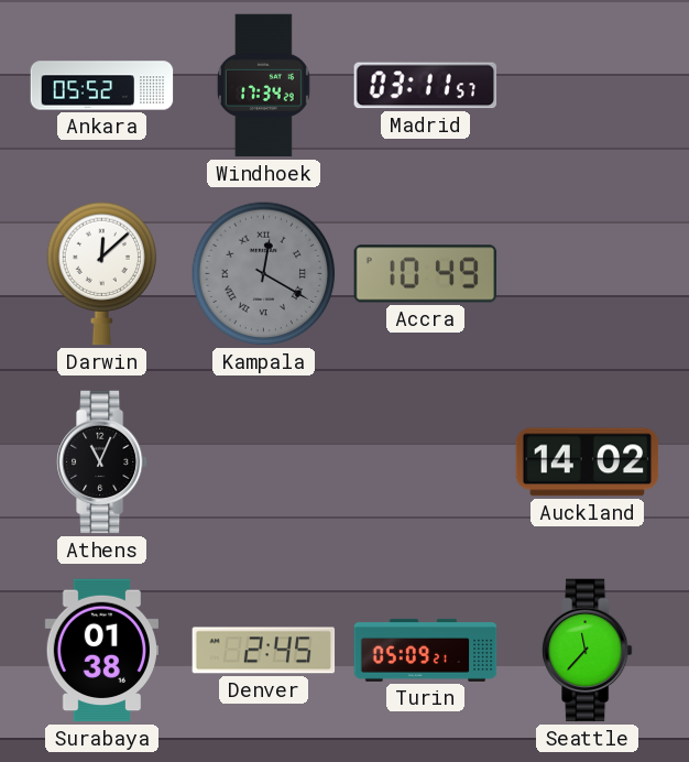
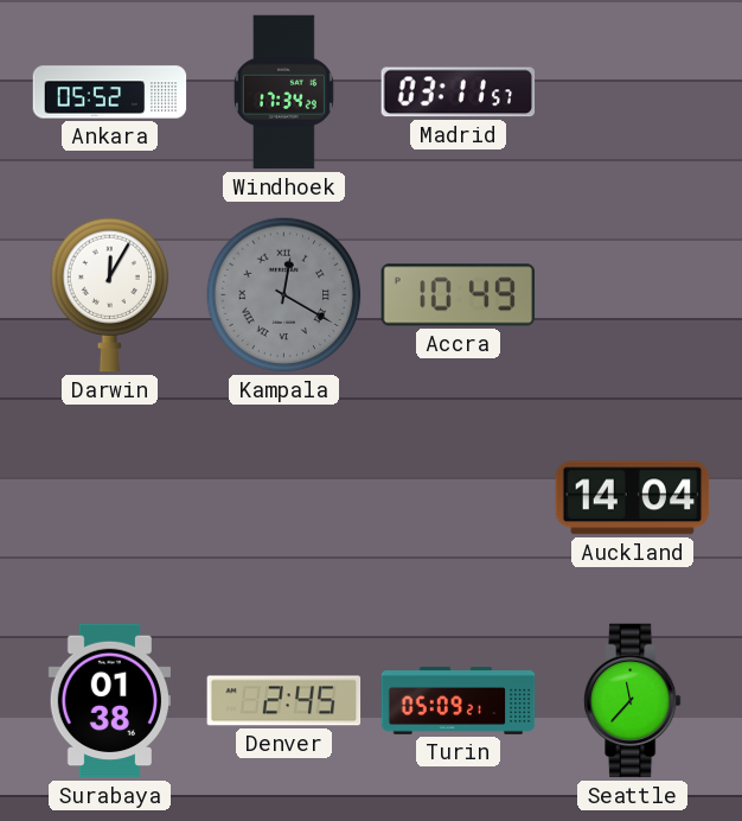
Darwin: 12:08 -> 12:05
Athens: 11:04 -> none
Auckland: 14:02 -> 14:04
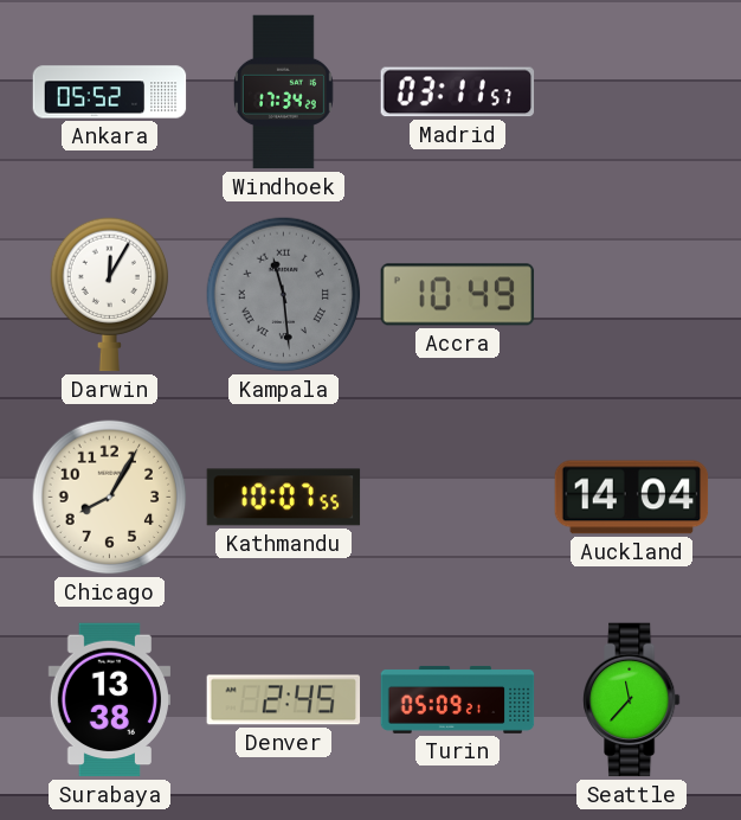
Kampala: 12:20 -> 11:29
Chicago: none -> 8:05
Kathmandu: none -> 10:07
Surabaya: 01:38 -> 13:38
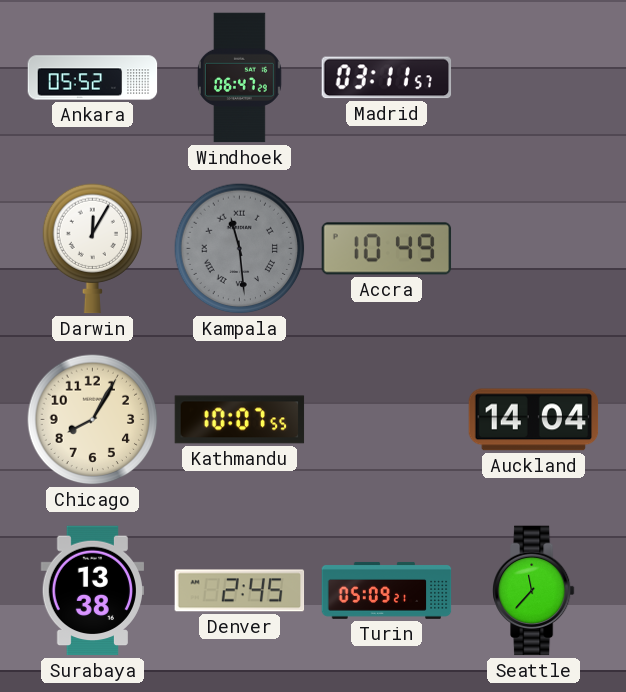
Windhoek: 17:34 -> 06:47
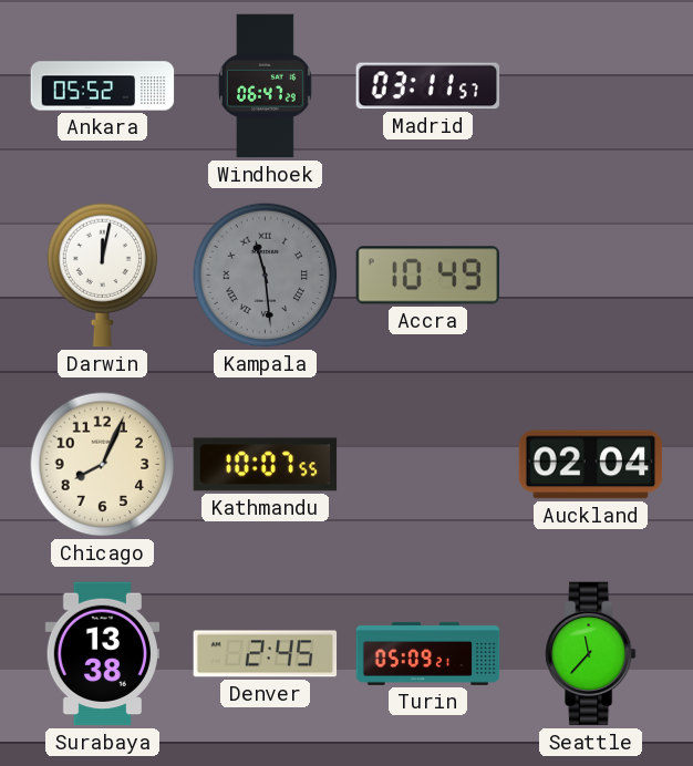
Darwin: 12:05 -> 12:02
Chicago: 8:05 -> 8:04
Auckland: 14:04 -> 02:04
